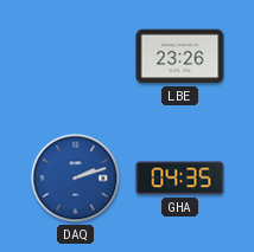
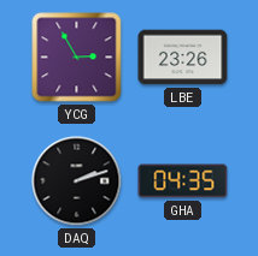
YCG: none -> 2:55
DAQ dial: blue -> black
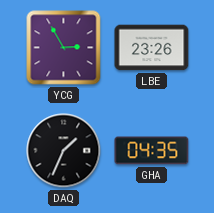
DAQ: 2:12 -> 1:34
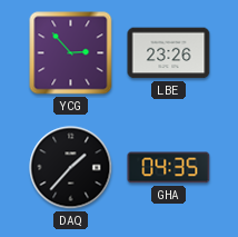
YCG: 2:55 -> 2:53
DAQ: 1:34 -> 1:37
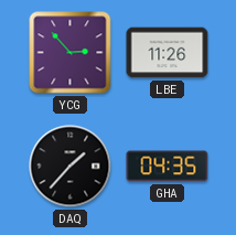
LBE: 23:26 -> 11:26
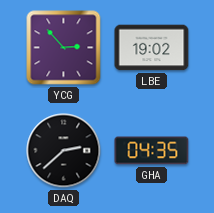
LBE: 11:26 -> 19:02
DAQ: 1:37 -> 2:38
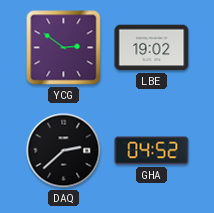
YCG: 2:53 -> 2:51
GHA: 04:35 -> 04:52
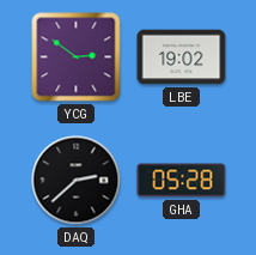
GHA: 04:52 -> 05:28
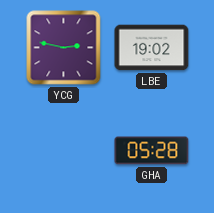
YCG: 2:51 -> 2:47
DAQ: 2:38 -> none
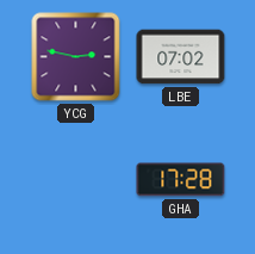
LBE: 19:02 -> 07:02
GHA: 05:28 -> 17:28
